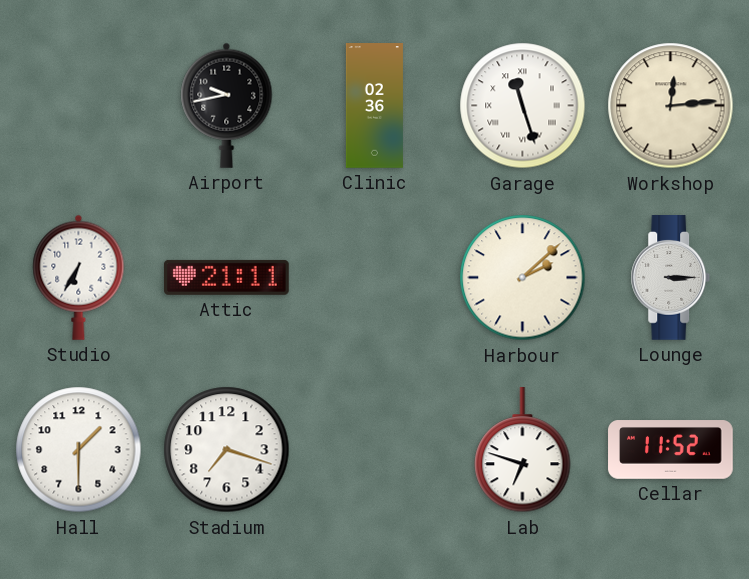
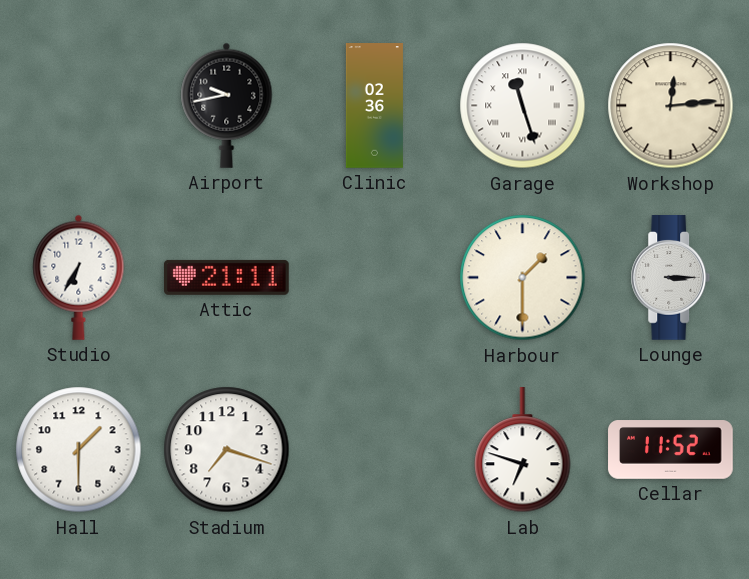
Harbour: 2:08 -> 1:30
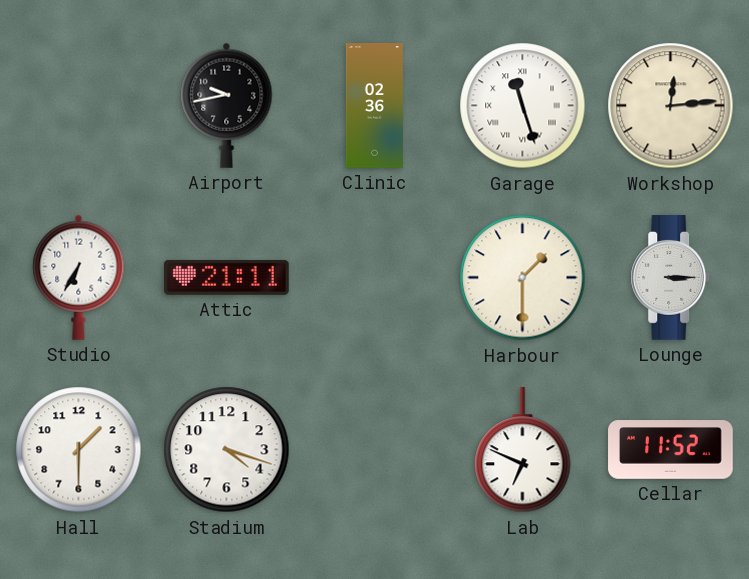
Stadium: 7:18 -> 4:18
Lab: 6:48 -> 6:49
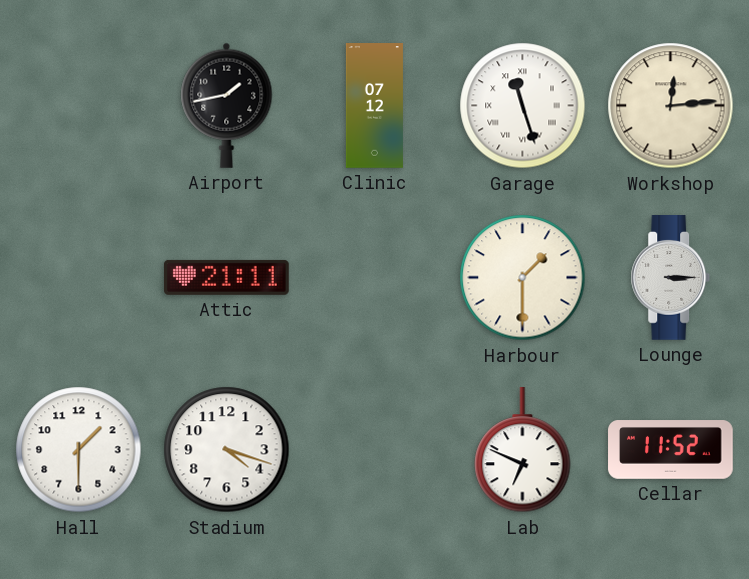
Airport: 9:43 -> 1:43
Clinic: 02:36 -> 07:12
Studio: 6:35 -> none
